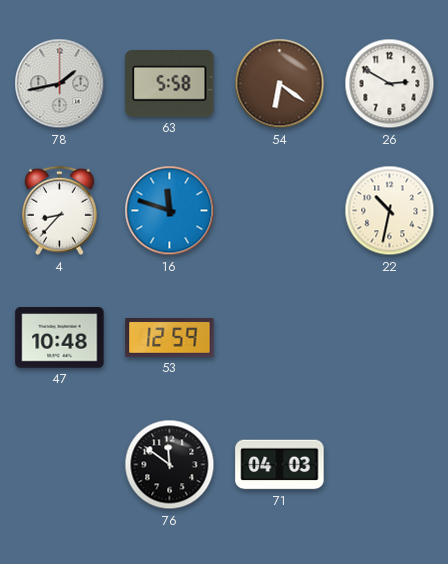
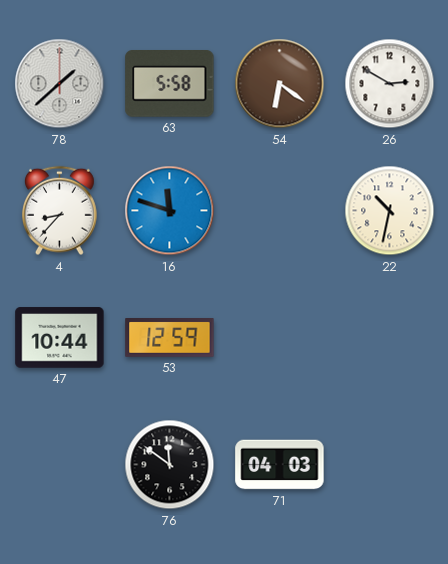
78: 1:43 -> 1:38
47: 10:48 -> 10:44
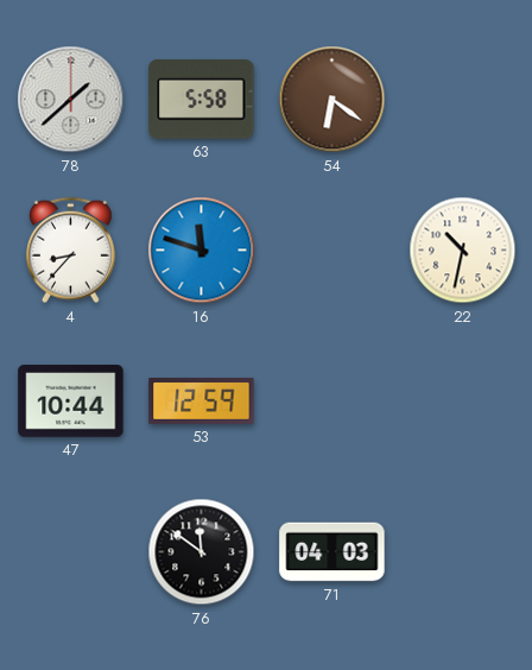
26: 2:50 -> none
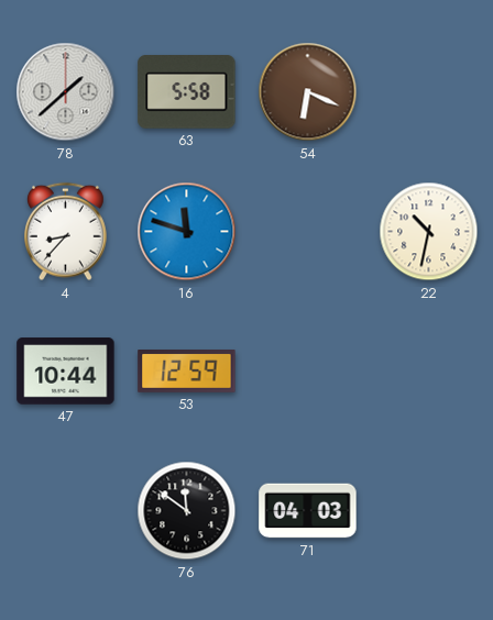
54: 6:21 -> 6:19
